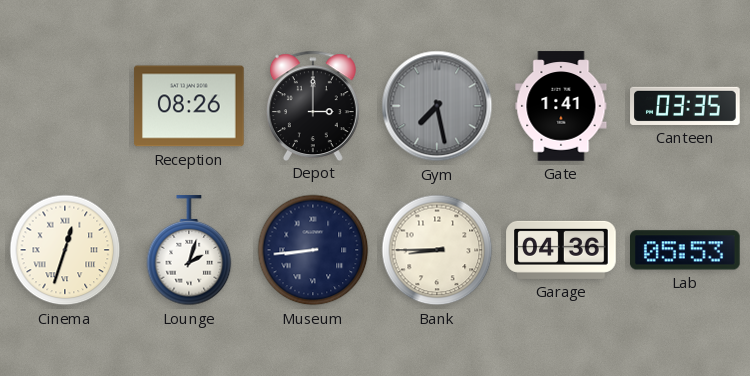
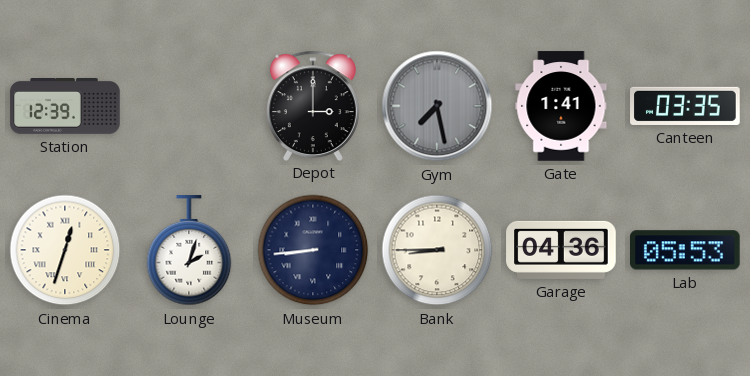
Station: none -> 12:39
Reception: 08:26 -> none
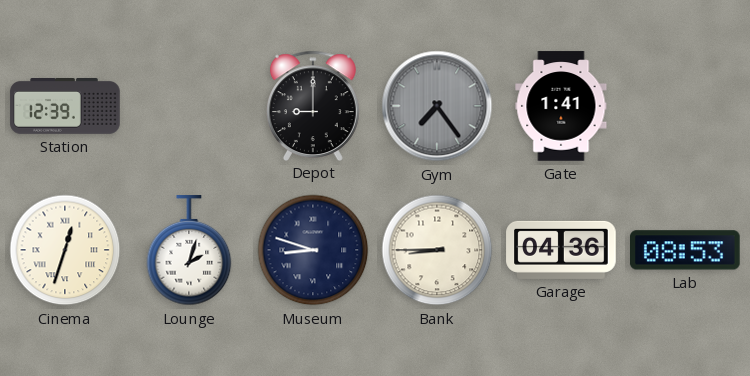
Depot: 3:00 -> 9:00
Gym: 7:28 -> 7:24
Canteen: 03:35 -> none
Museum: 8:44 -> 8:48
Lab: 05:53 -> 08:53
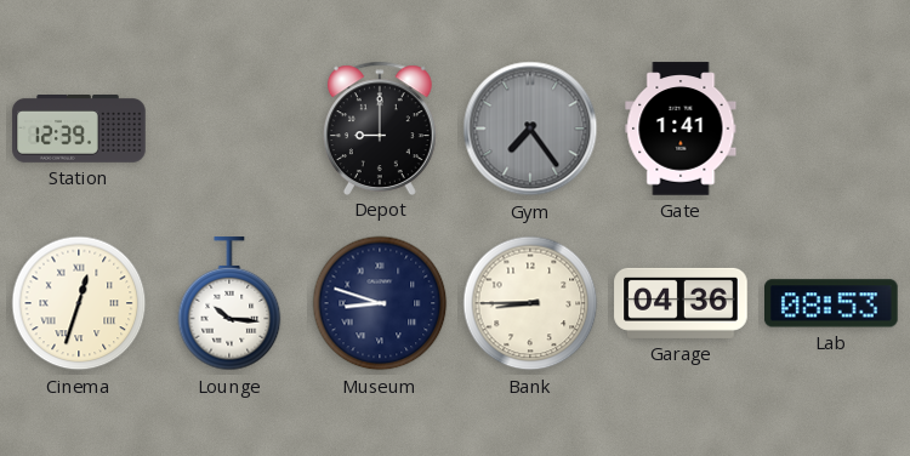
Lounge: 2:03 -> 10:16
